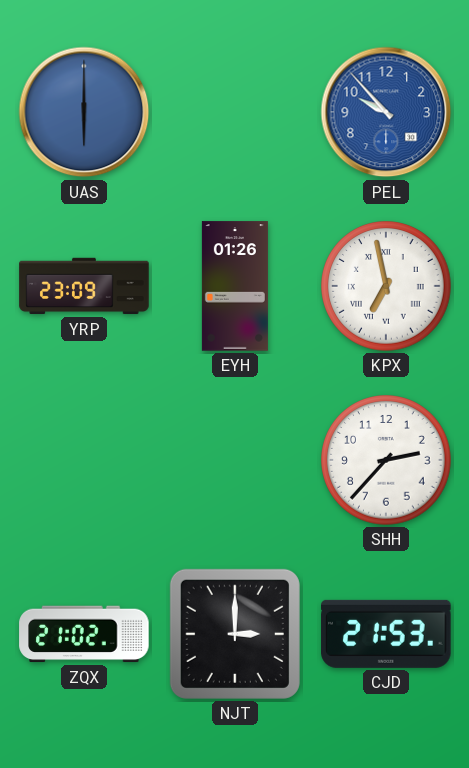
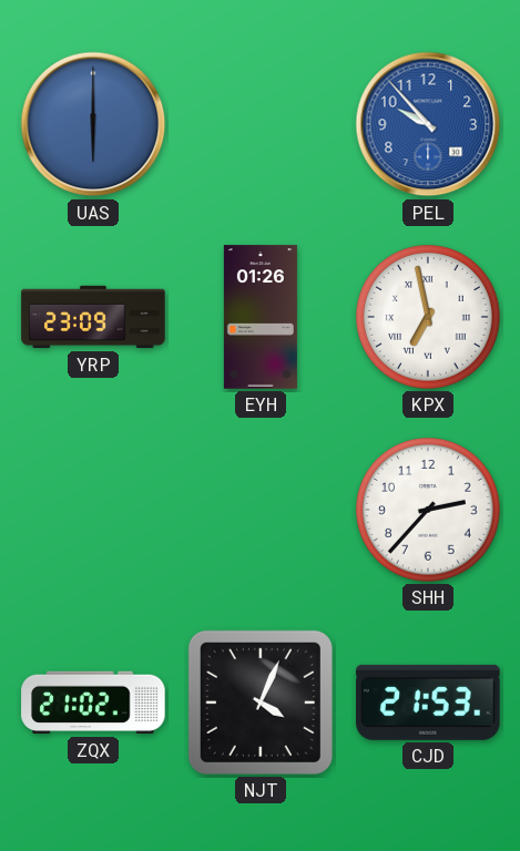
NJT: 3:00 -> 4:04
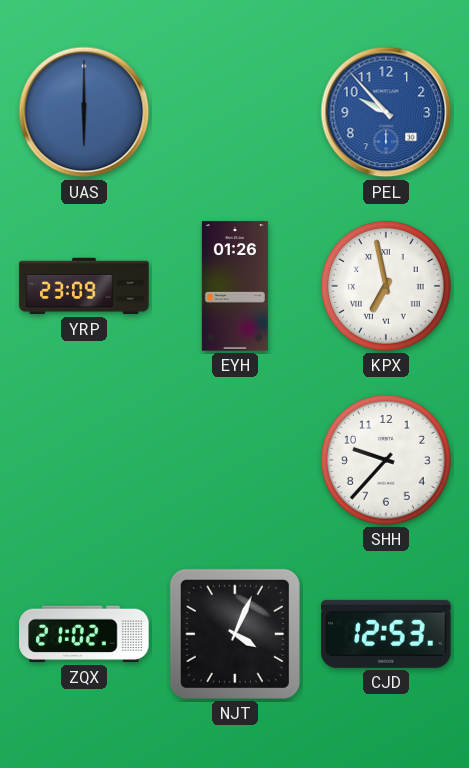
SHH: 2:37 -> 9:37
CJD: 21:53 -> 12:53
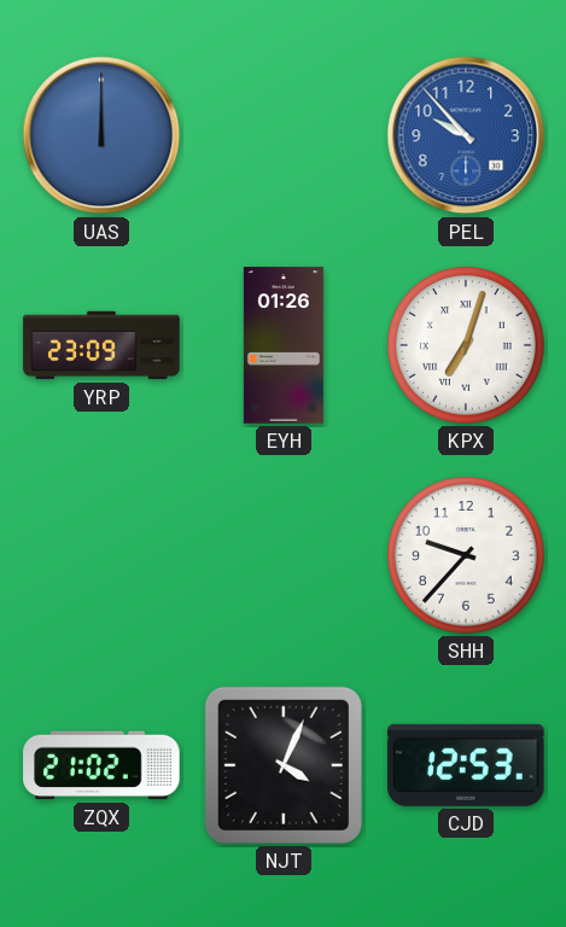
UAS: 6:00 -> 12:00
KPX: 6:58 -> 7:03
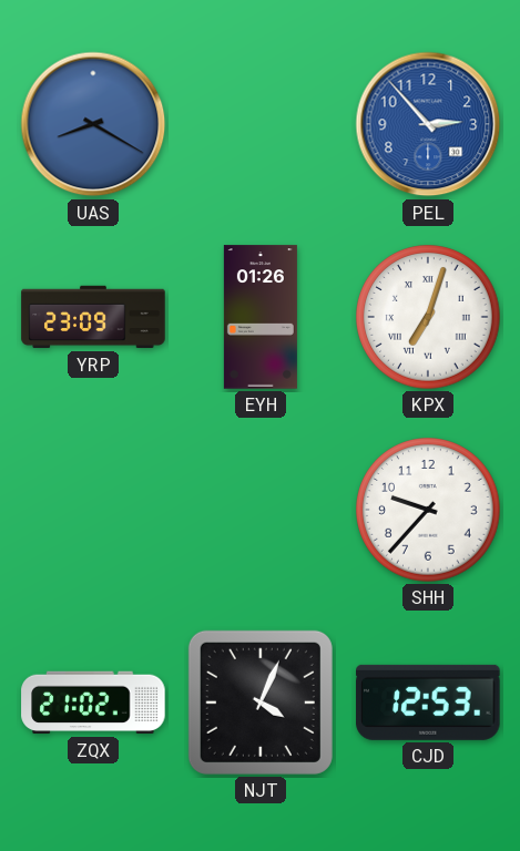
UAS: 12:00 -> 8:20
PEL: 9:53 -> 2:53
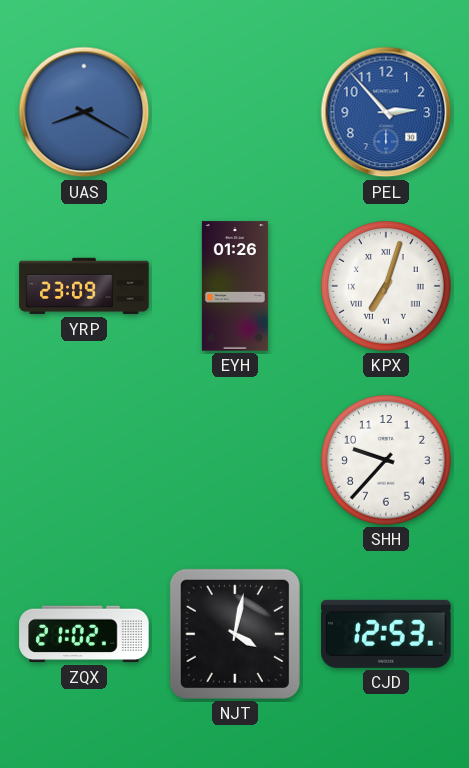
NJT: 4:04 -> 4:02
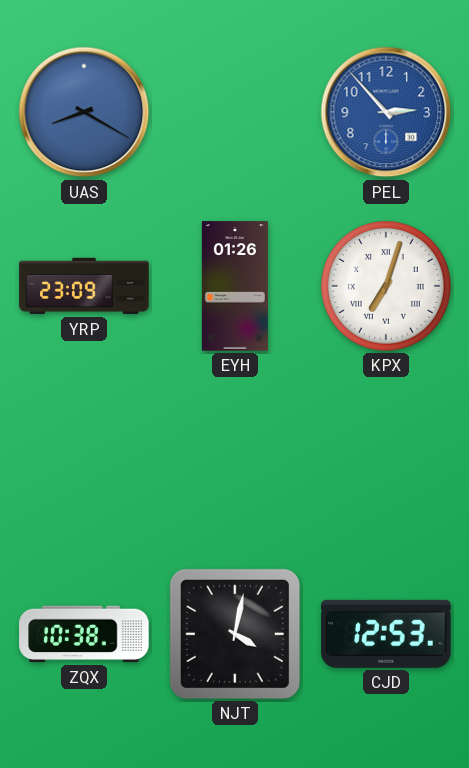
SHH: 9:37 -> none
ZQX: 21:02 -> 10:38
